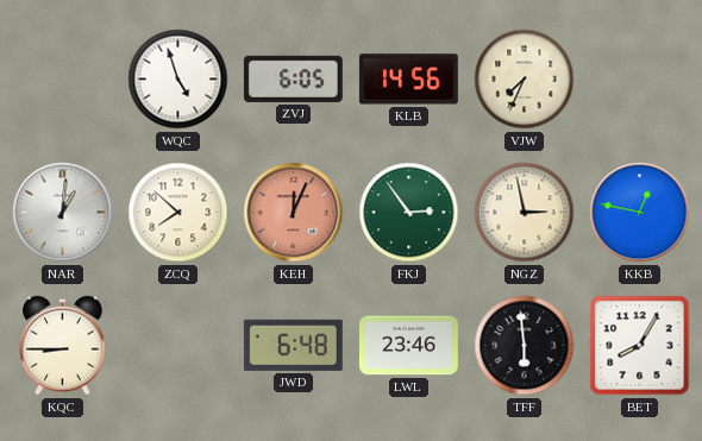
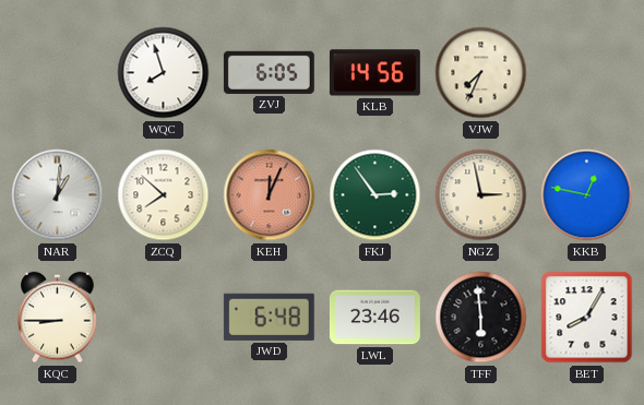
WQC: 4:57 -> 7:57
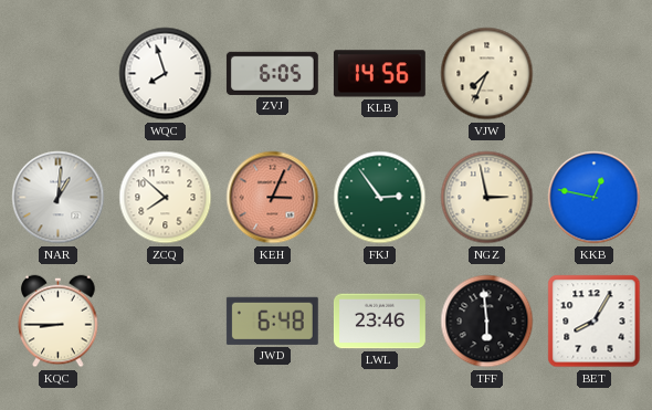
KEH: 12:04 -> 3:04
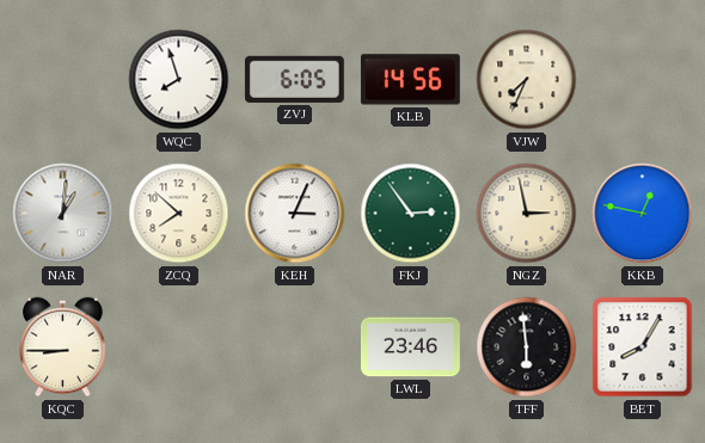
KEH dial: salmon -> white
JWD: 6:48 -> none
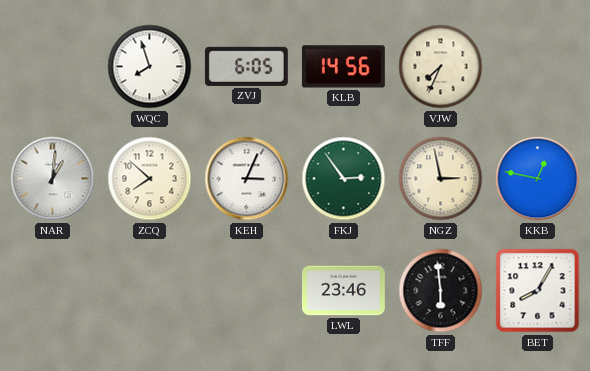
KQC: 8:45 -> none
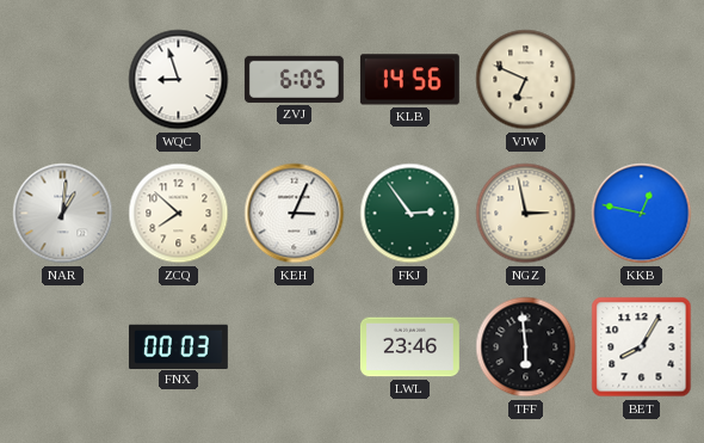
WQC: 7:57 -> 8:57
VJW: 7:34 -> 6:49
FNX: none -> 00:03
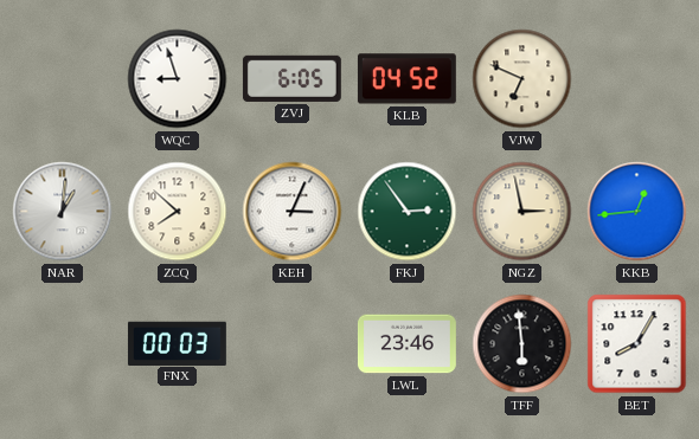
KLB: 14:56 -> 04:52
KKB: 12:47 -> 12:44
